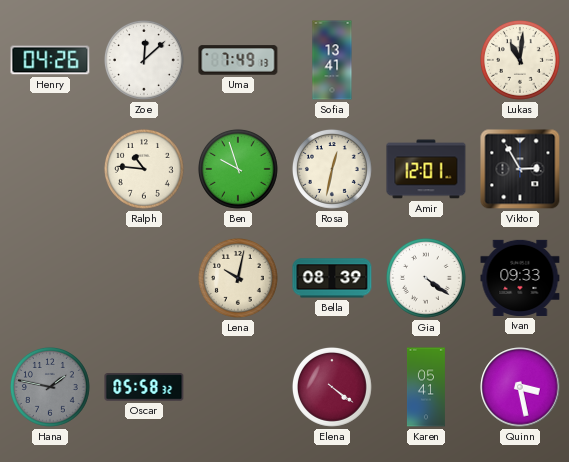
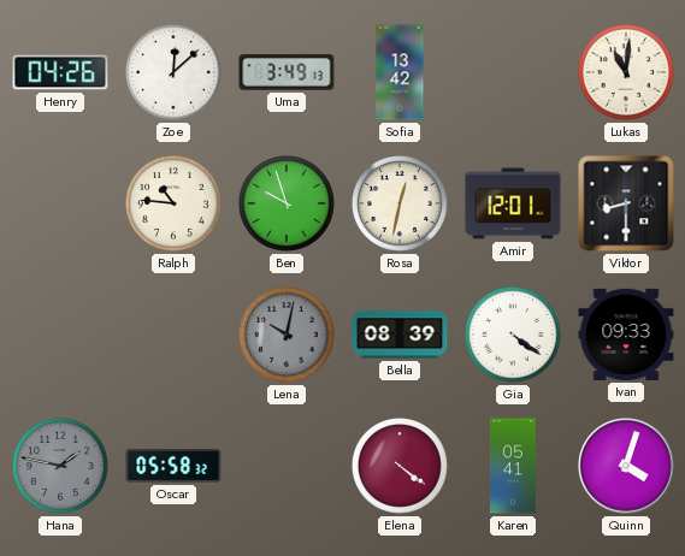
Uma: 7:49 -> 3:49
Sofia: 13:41 -> 13:42
Viktor: 2:55 -> 8:30
Lena dial: cream -> grey
Quinn: 3:28 -> 4:03
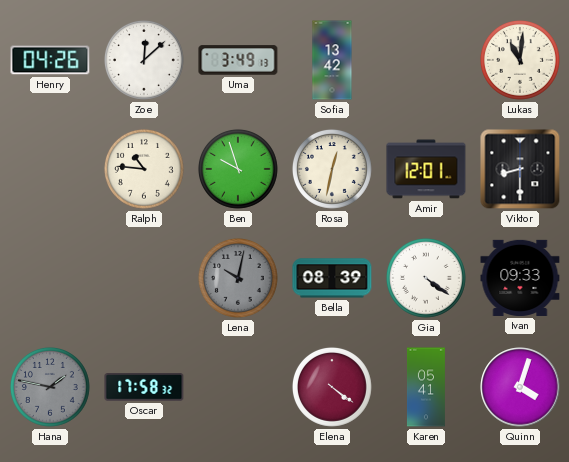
Oscar: 05:58 -> 17:58
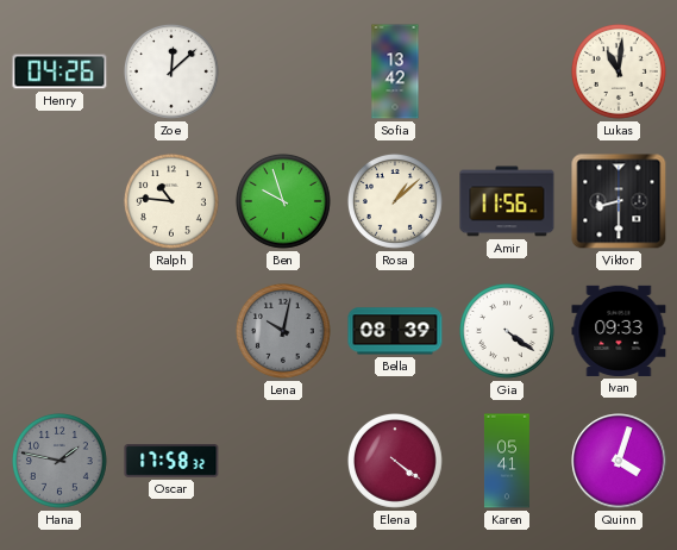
Uma: 3:49 -> none
Rosa: 12:32 -> 1:08
Amir: 12:01 -> 11:56
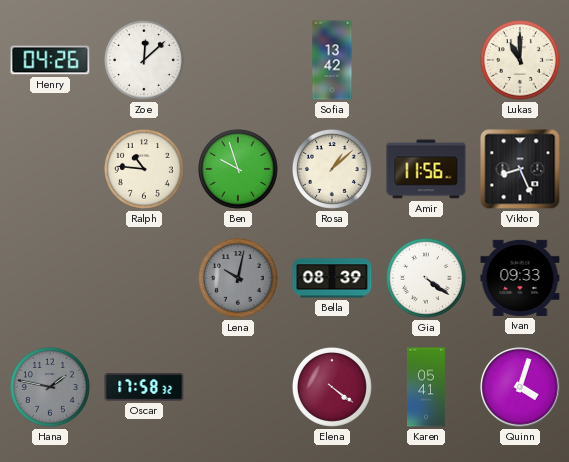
Lukas: 11:01 -> 11:00
Viktor: 8:30 -> 8:26
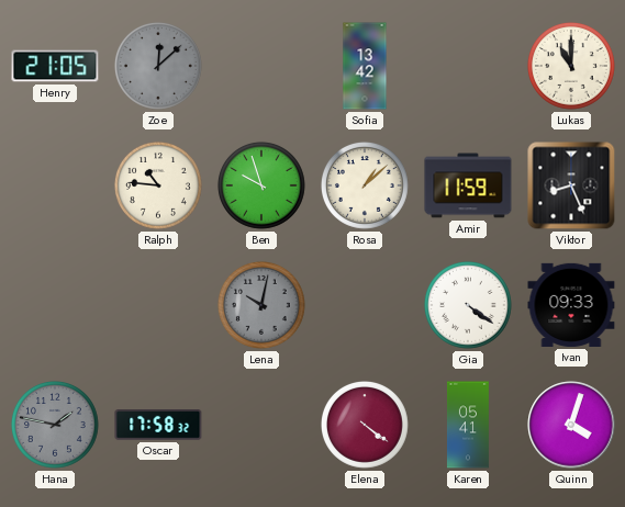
Henry: 04:26 -> 21:05
Zoe dial: white -> grey
Amir: 11:56 -> 11:59
Bella: 08:39 -> none
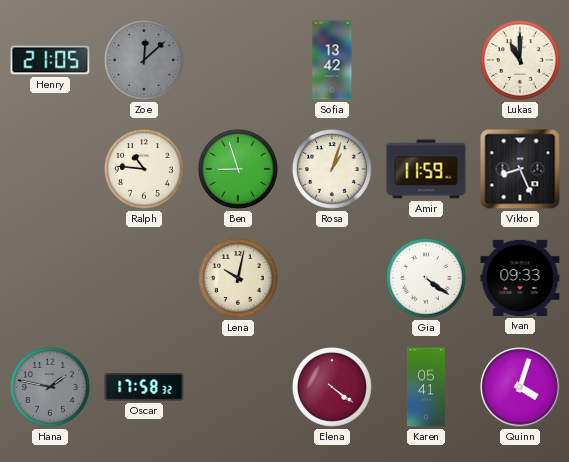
Ben: 9:57 -> 8:57
Rosa: 1:08 -> 1:03
Lena dial: grey -> cream
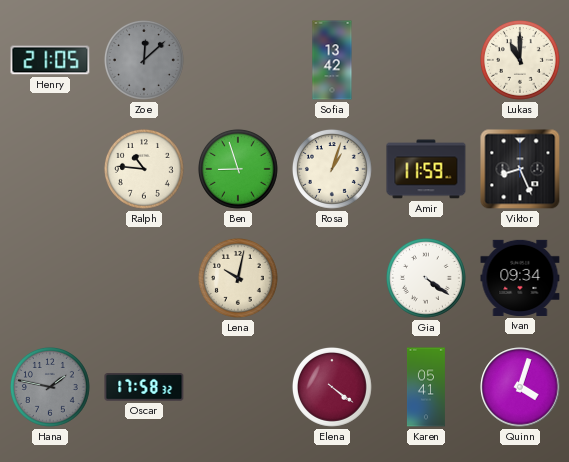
Ivan: 09:33 -> 09:34
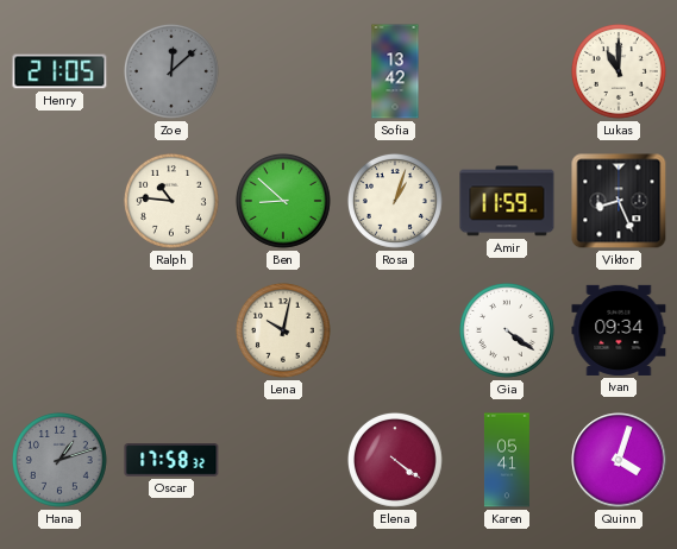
Ben: 8:57 -> 8:52
Hana: 1:47 -> 1:12
